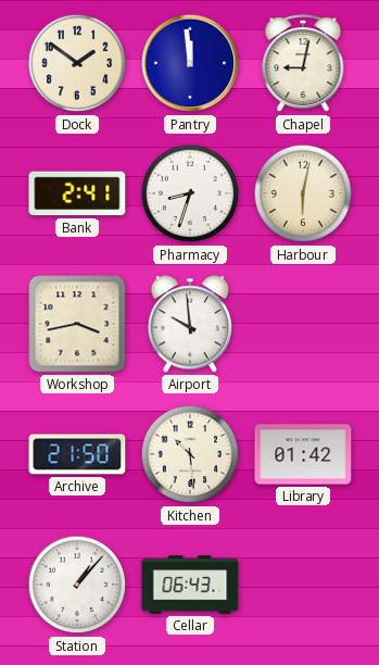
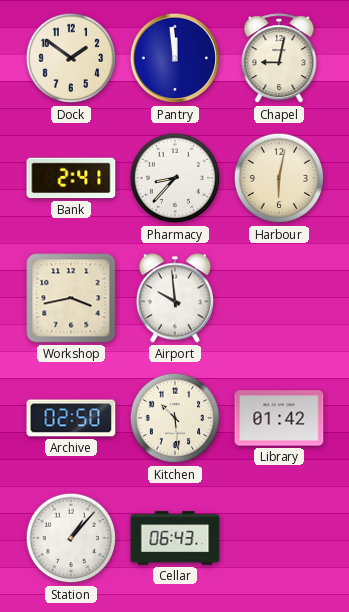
Pharmacy: 8:33 -> 8:37
Archive: 21:50 -> 02:50
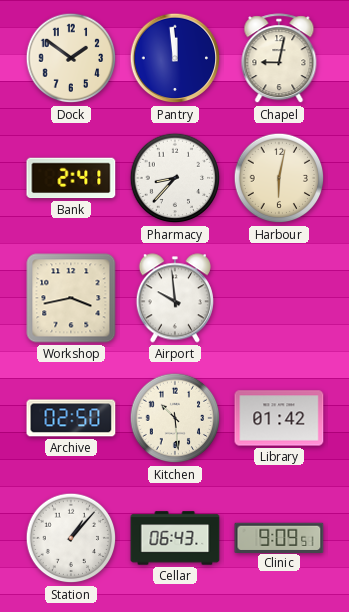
Clinic: none -> 9:09
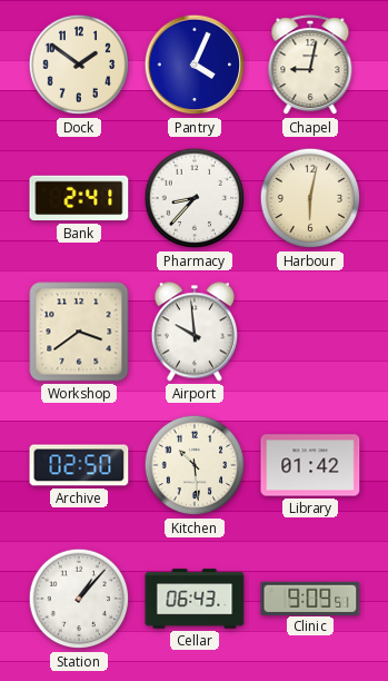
Pantry: 11:59 -> 4:04
Workshop: 3:43 -> 3:39
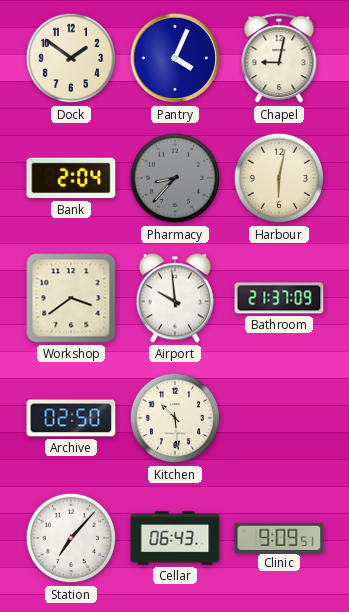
Bank: 2:41 -> 2:04
Pharmacy dial: white -> grey
Bathroom: none -> 21:37
Library: 01:42 -> none
Station: 1:07 -> 7:07
